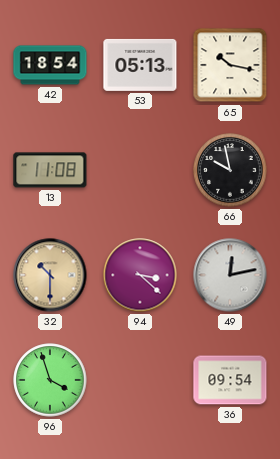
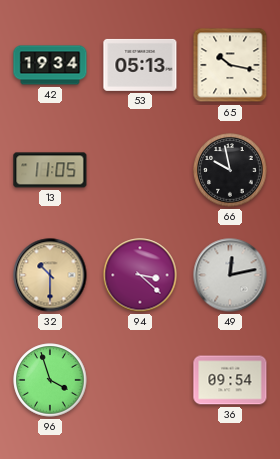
42: 18:54 -> 19:34
13: 11:08 -> 11:05
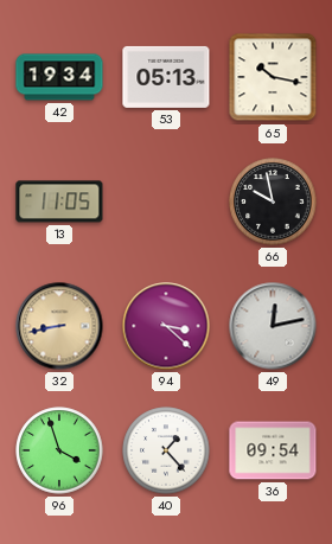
32: 10:30 -> 8:43
40: none -> 1:23
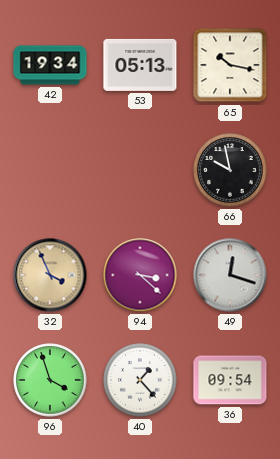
13: 11:05 -> none
32: 8:43 -> 3:56
49: 12:13 -> 12:18
